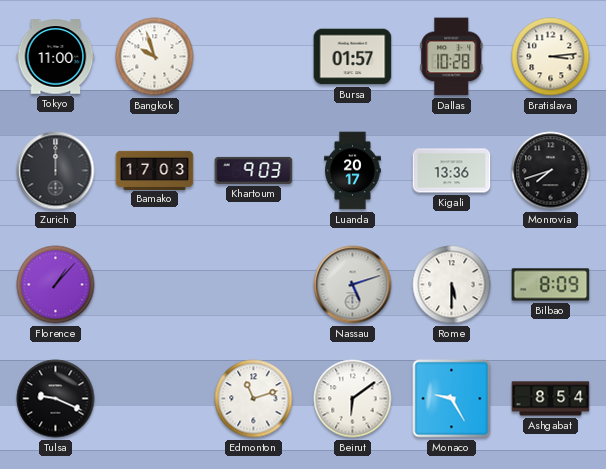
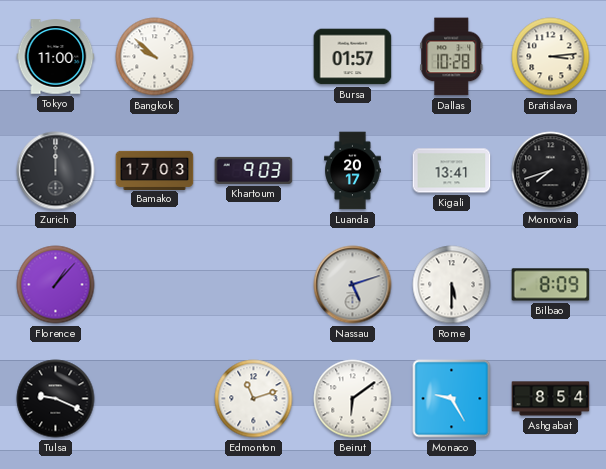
Bangkok: 9:57 -> 9:52
Kigali: 13:36 -> 13:41
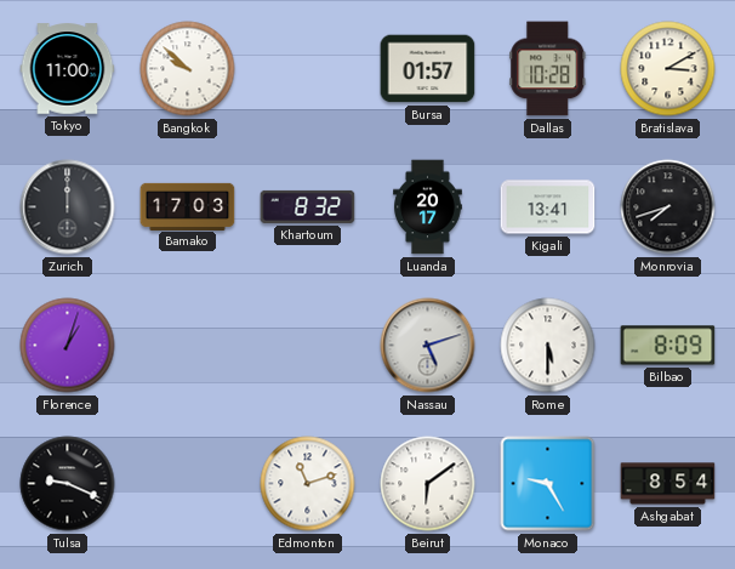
Bratislava: 3:14 -> 3:10
Khartoum: 9:03 -> 8:32
Florence: 1:07 -> 1:03
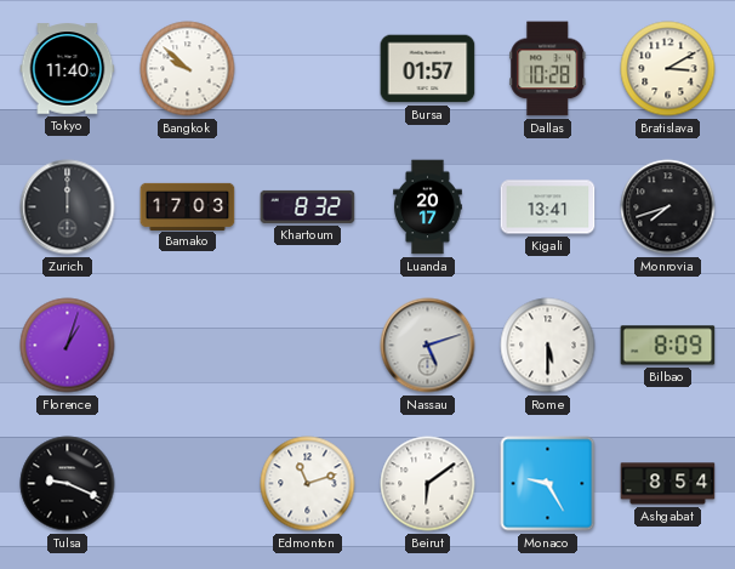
Tokyo: 11:00 -> 11:40
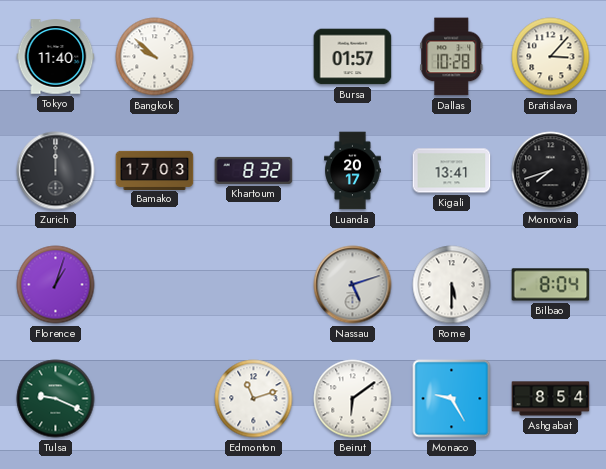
Bratislava: 3:10 -> 3:07
Bilbao: 8:09 -> 8:04
Tulsa dial: black -> green
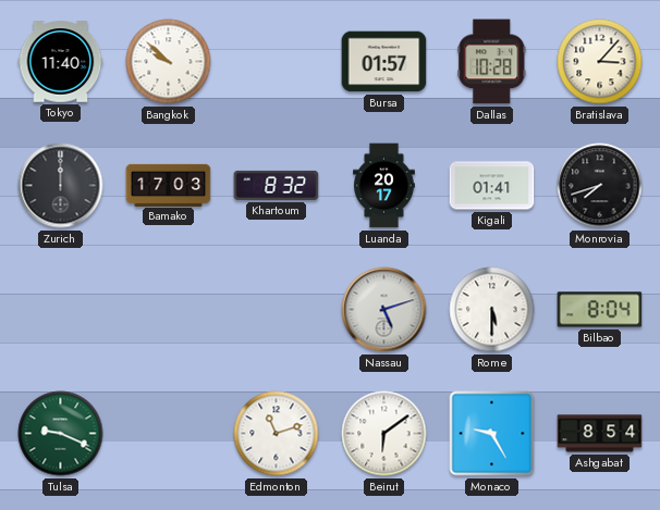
Kigali: 13:41 -> 01:41
Florence: 1:03 -> none
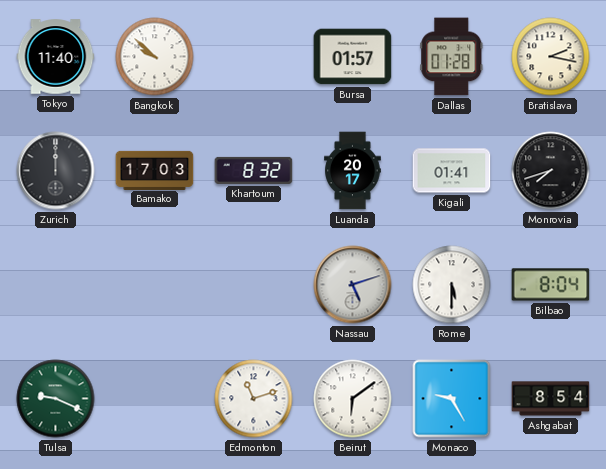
Dallas: 10:28 -> 01:28
Bratislava: 3:07 -> 2:17
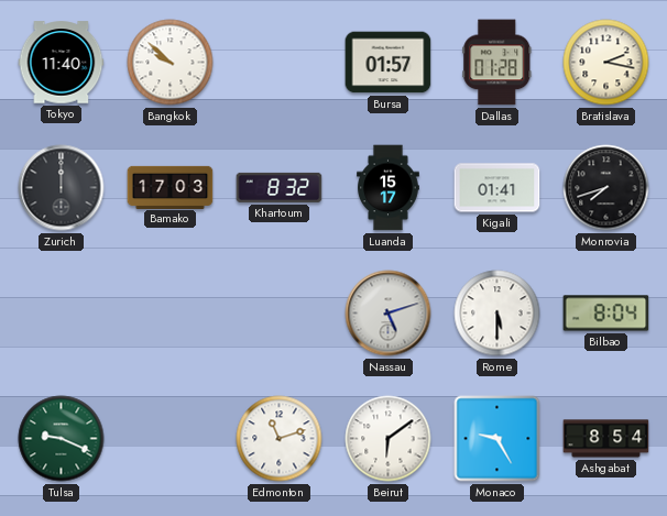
Luanda: 20:17 -> 15:17
